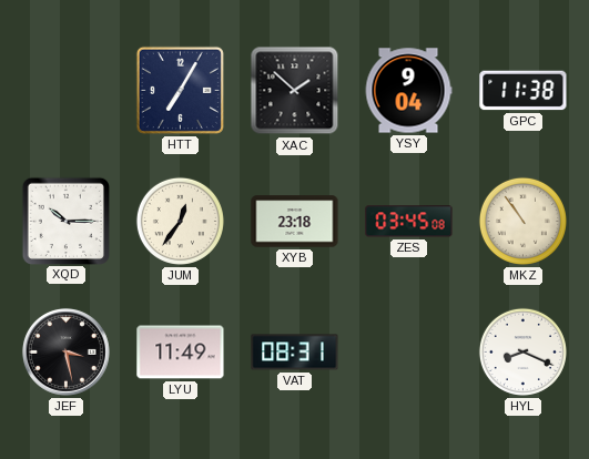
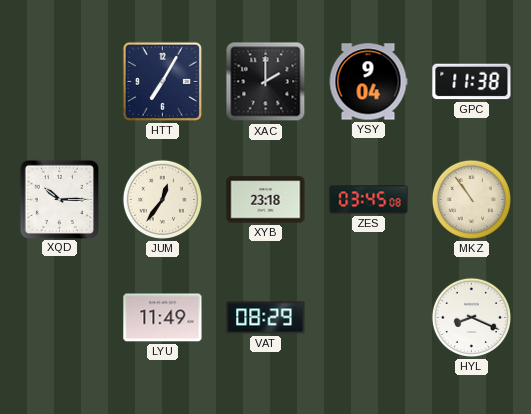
XAC: 1:52 -> 2:00
JEF: 3:28 -> none
VAT: 08:31 -> 08:29
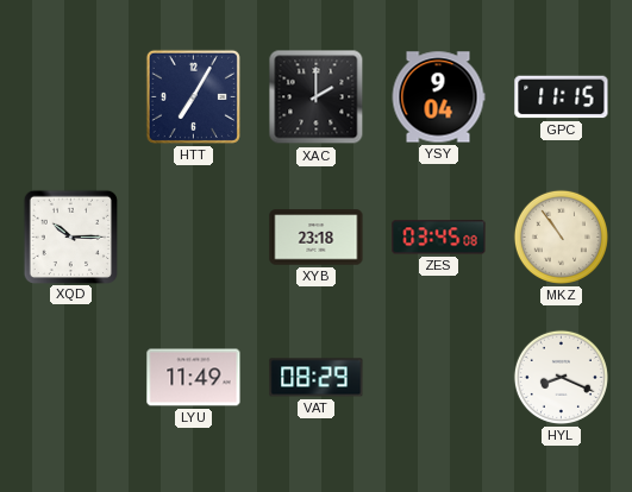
GPC: 11:38 -> 11:15
JUM: 12:36 -> none
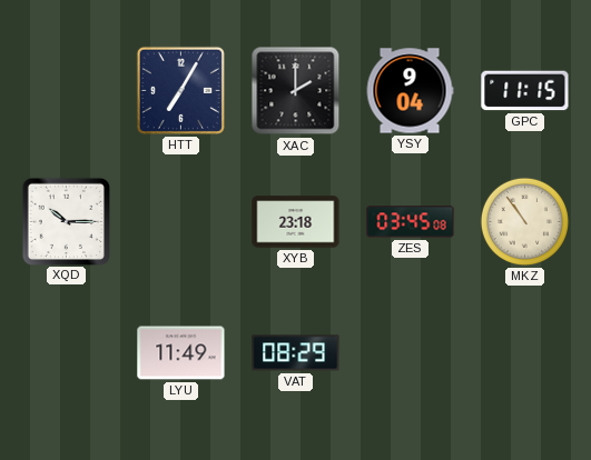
HYL: 8:19 -> none
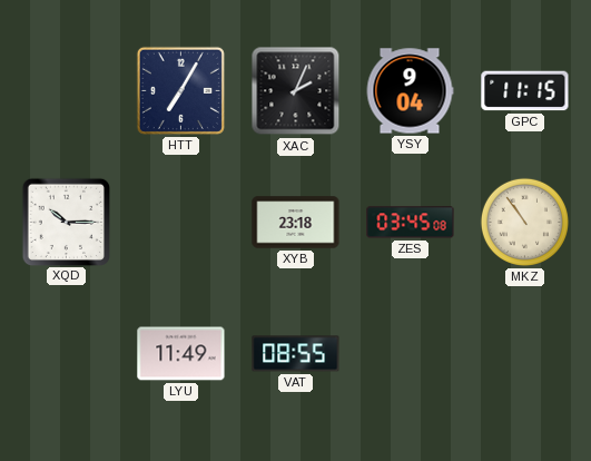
XAC: 2:00 -> 2:04
VAT: 08:29 -> 08:55
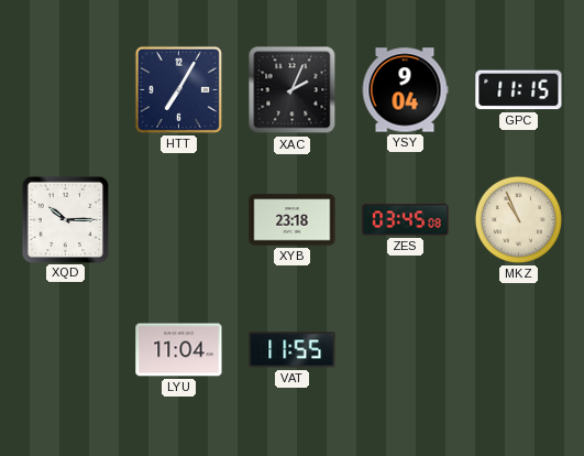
MKZ: 10:54 -> 10:56
LYU: 11:49 -> 11:04
VAT: 08:55 -> 11:55
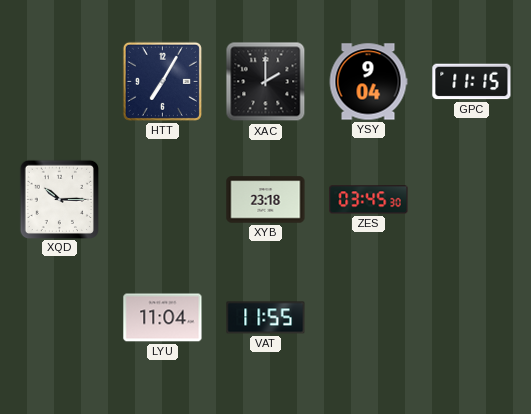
XAC: 2:04 -> 2:00
ZES: 03:45:08 -> 03:45:30
MKZ: 10:56 -> none
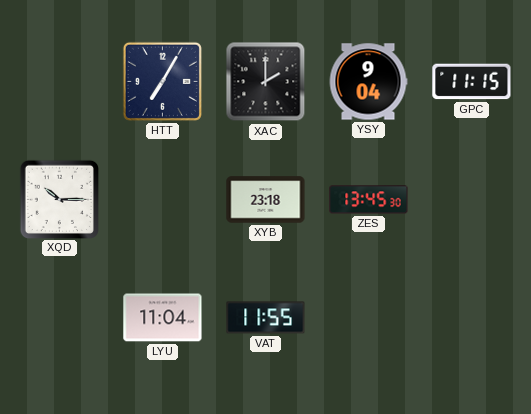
ZES: 03:45 -> 13:45
